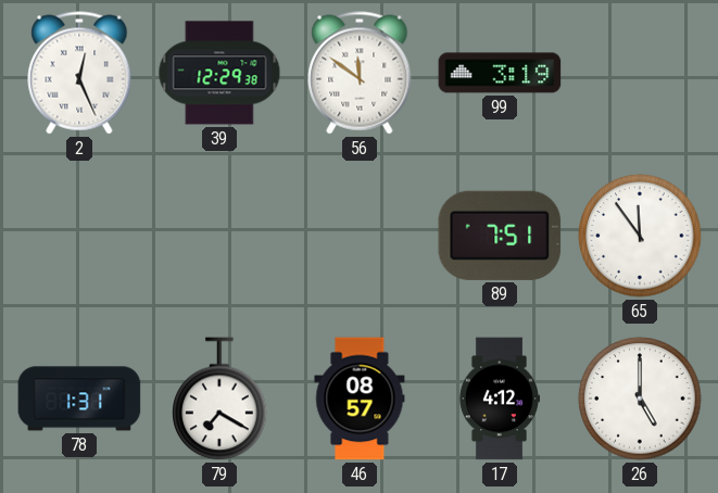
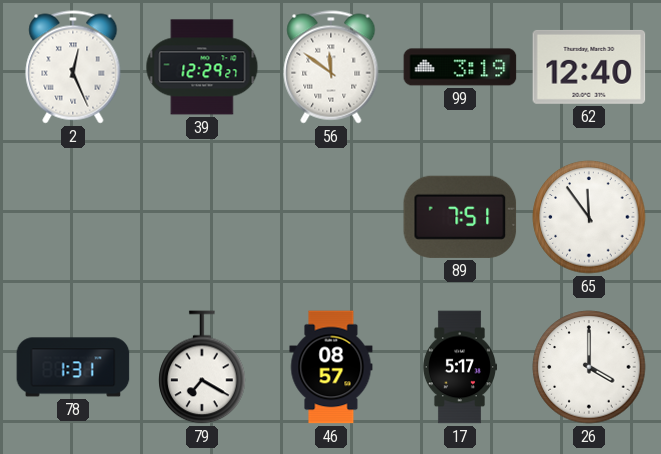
39: 12:29:38 -> 12:29:27
62: none -> 12:40
17: 4:12 -> 5:17
26: 5:00 -> 4:00
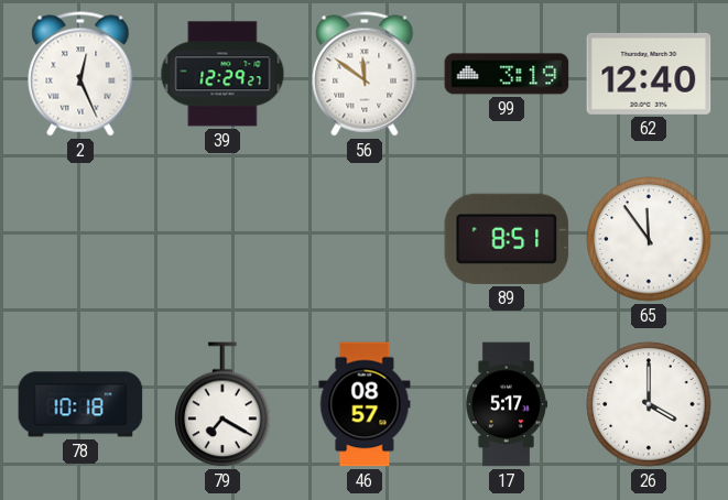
89: 7:51 -> 8:51
78: 1:31 -> 10:18
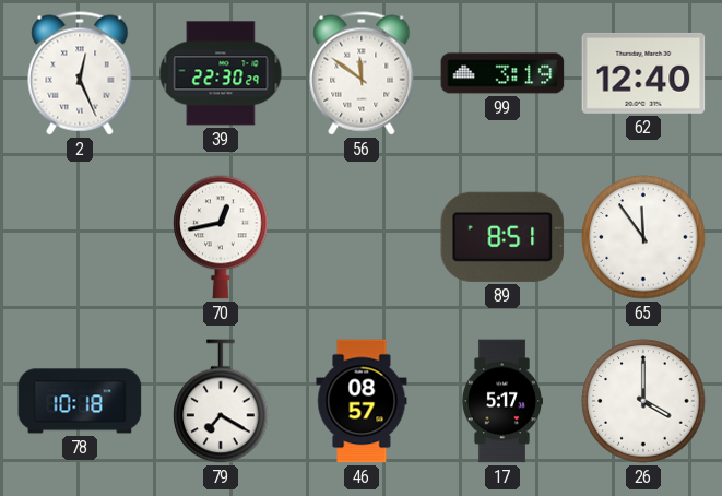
39: 12:29 -> 22:30
70: none -> 12:43
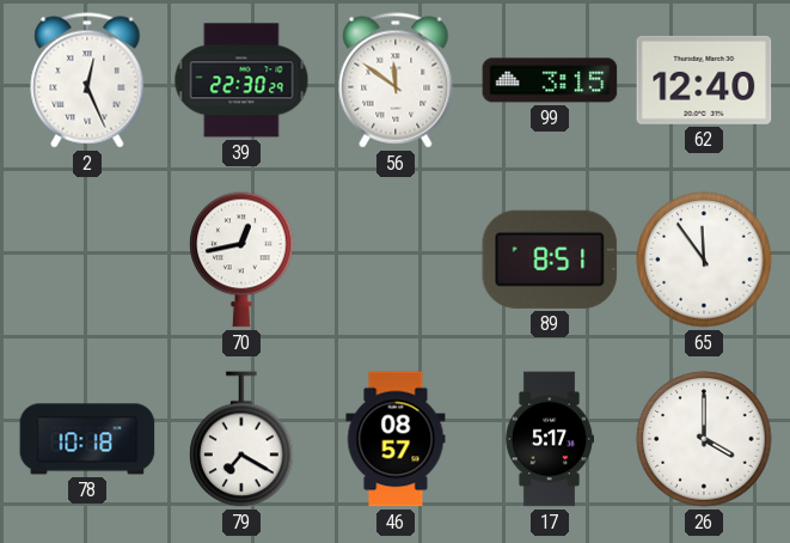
99: 3:19 -> 3:15
